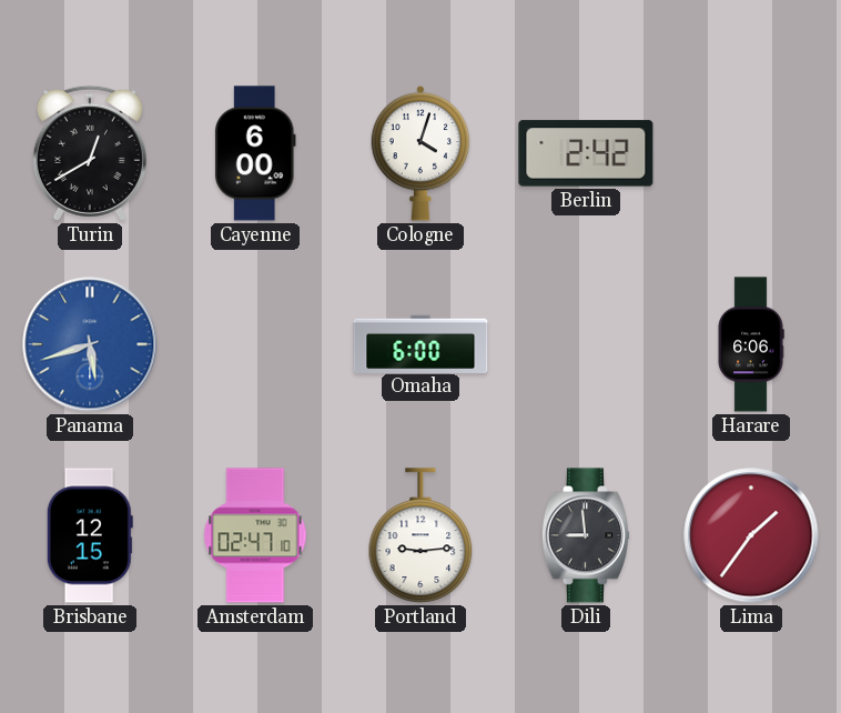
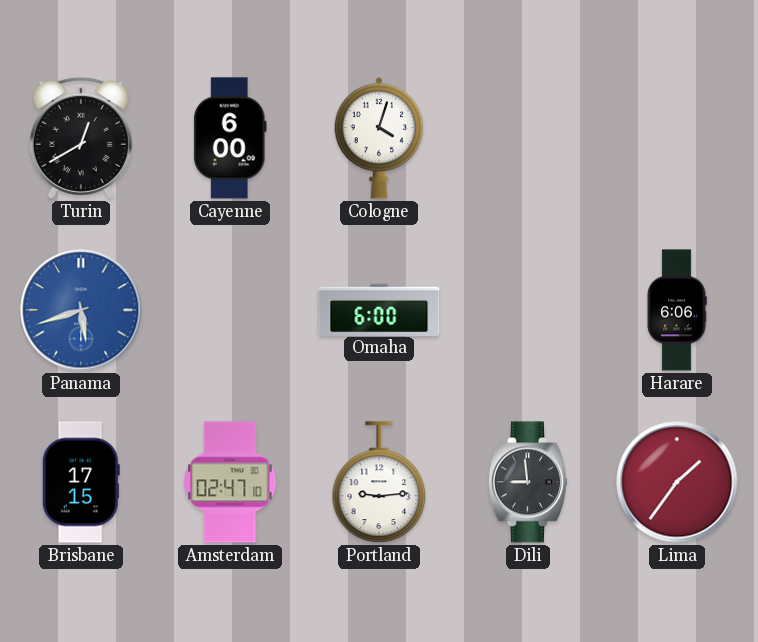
Berlin: 2:42 -> none
Brisbane: 12:15 -> 17:15
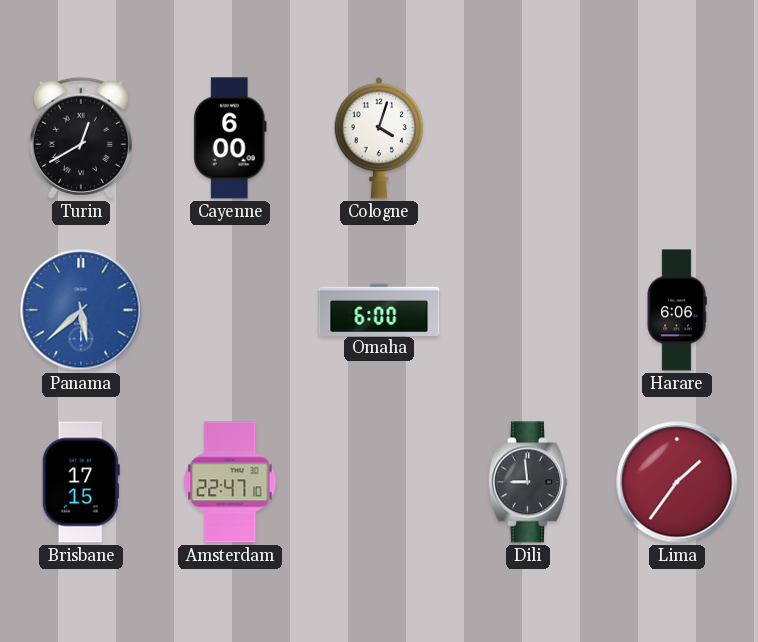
Panama: 5:42 -> 5:38
Amsterdam: 02:47 -> 22:47
Portland: 9:14 -> none
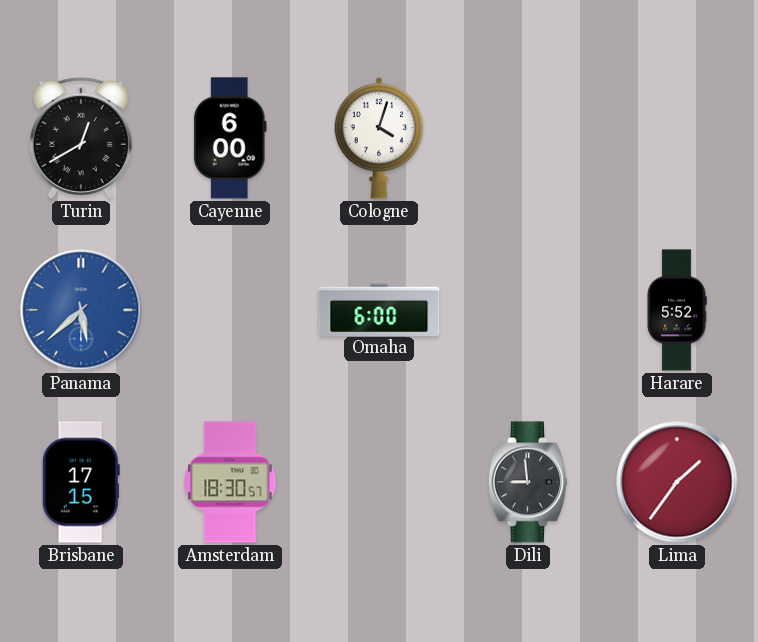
Harare: 6:06 -> 5:52
Amsterdam: 22:47 -> 18:30
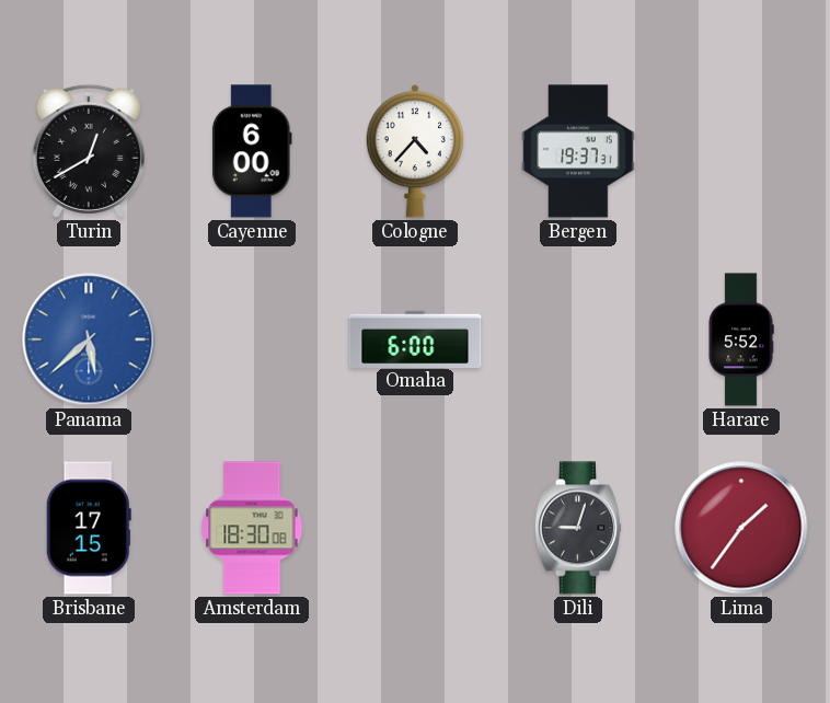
Cologne: 4:03 -> 4:37
Bergen: none -> 19:37
Amsterdam: 18:30:57 -> 18:30:08
Dili: 8:59 -> 9:03
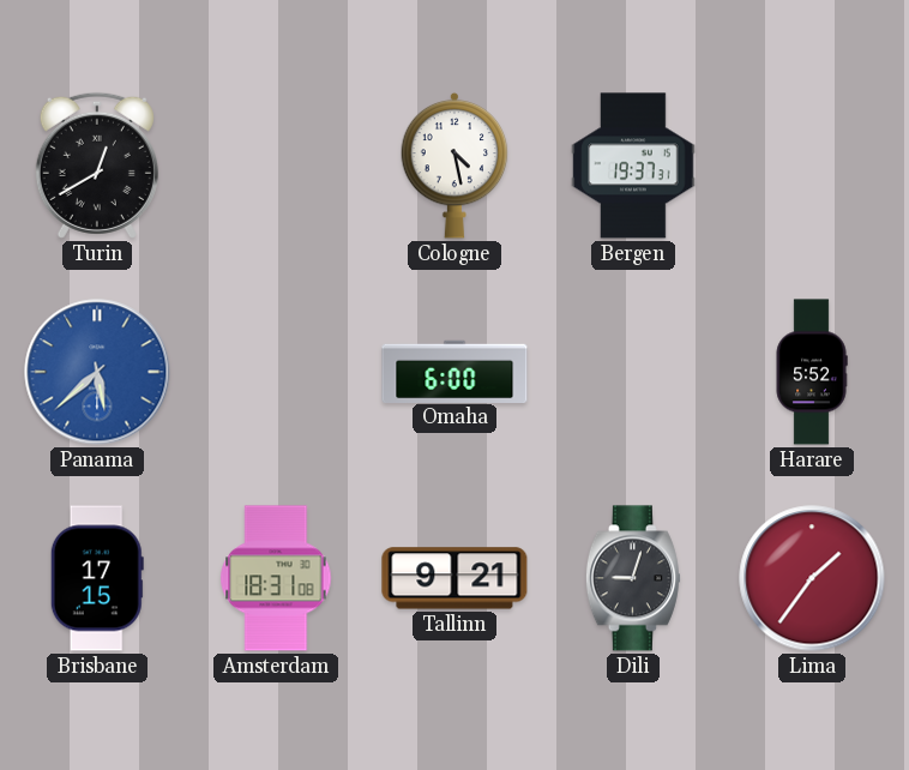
Cayenne: 6:00 -> none
Cologne: 4:37 -> 4:28
Amsterdam: 18:30 -> 18:31
Tallinn: none -> 9:21
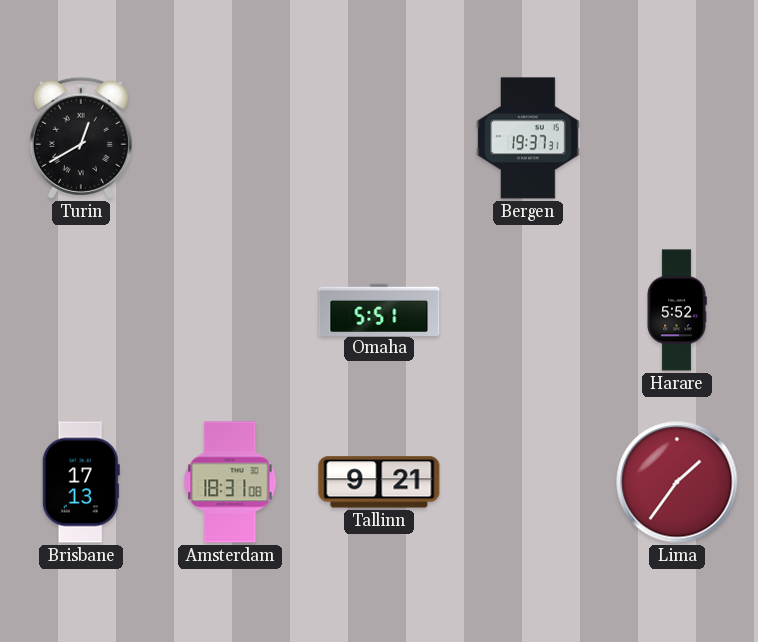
Cologne: 4:28 -> none
Panama: 5:38 -> none
Omaha: 6:00 -> 5:51
Brisbane: 17:15 -> 17:13
Dili: 9:03 -> none
